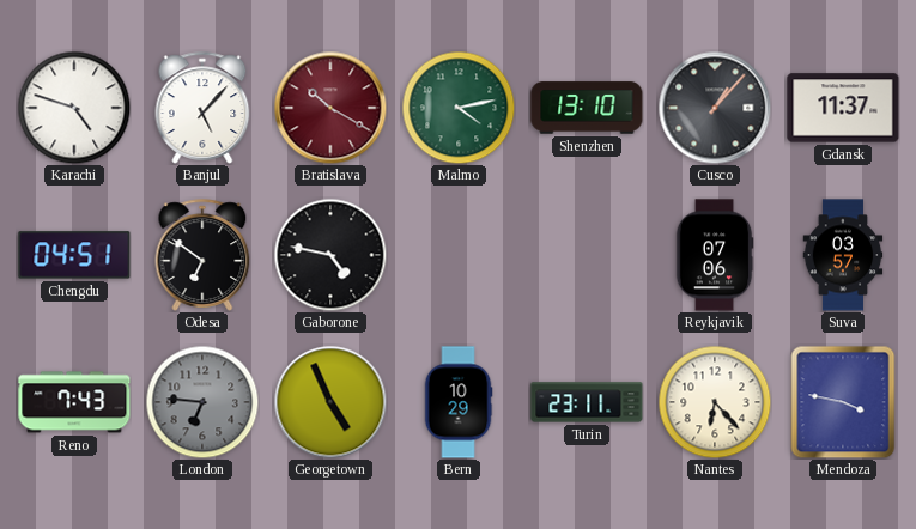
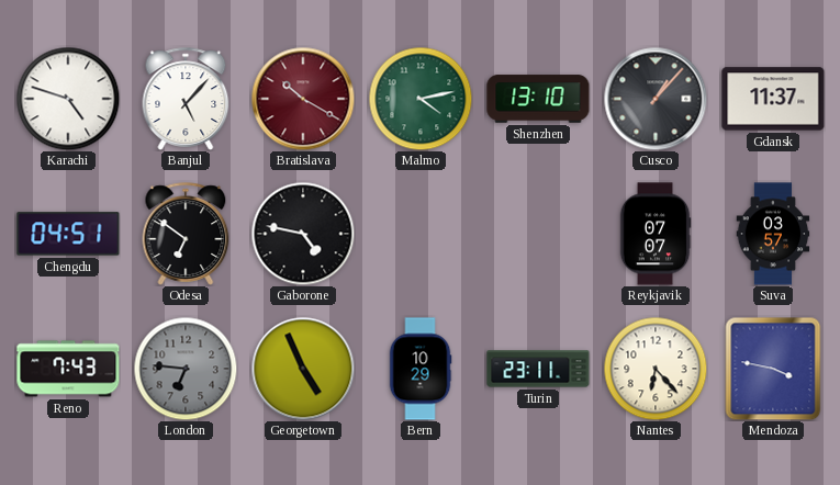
Reykjavik: 07:06 -> 07:07
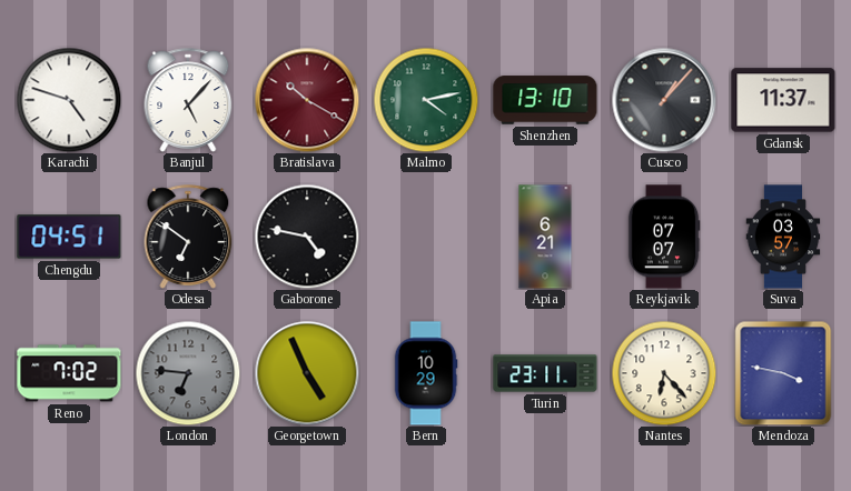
Apia: none -> 6:21
Reno: 7:43 -> 7:02
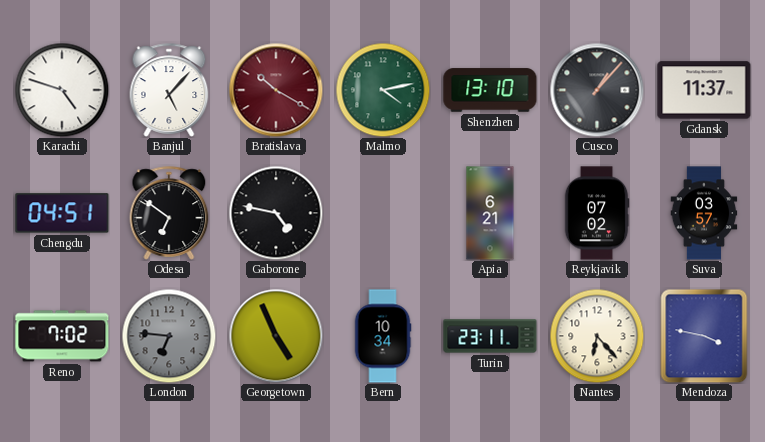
Reykjavik: 07:07 -> 07:02
Bern: 10:29 -> 10:34
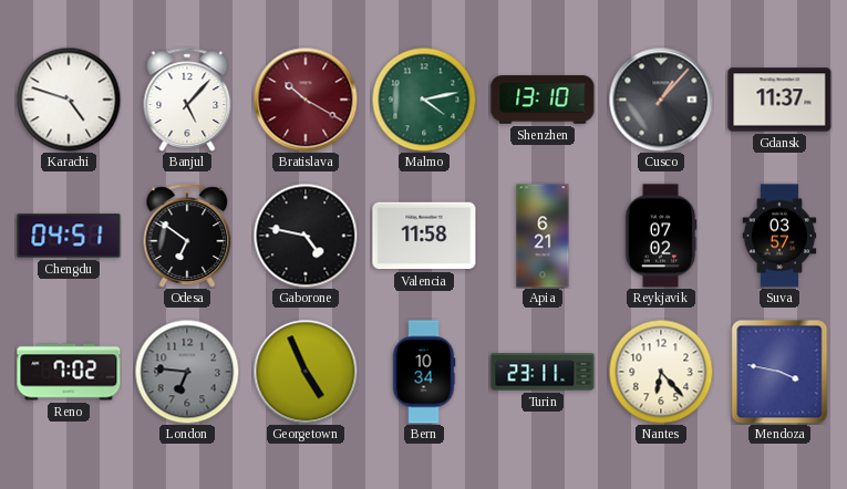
Valencia: none -> 11:58
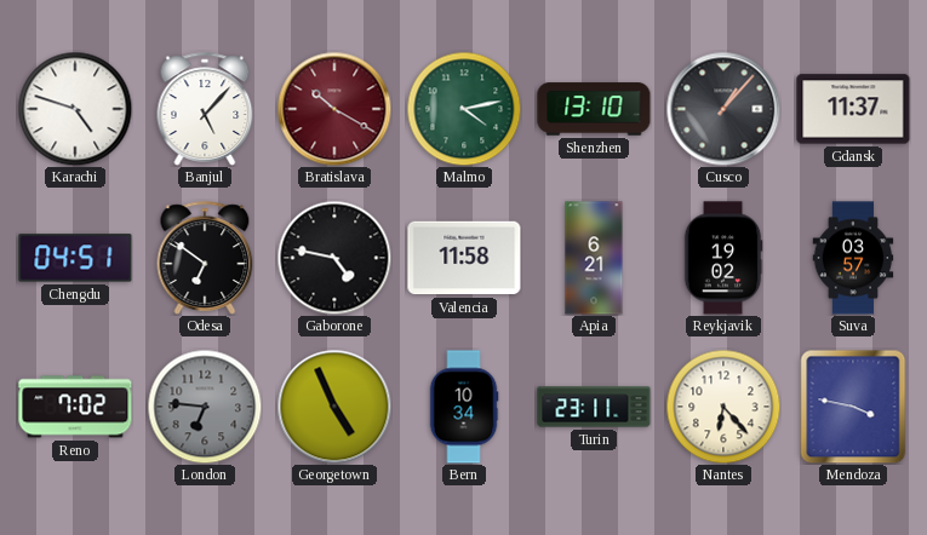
Reykjavik: 07:02 -> 19:02
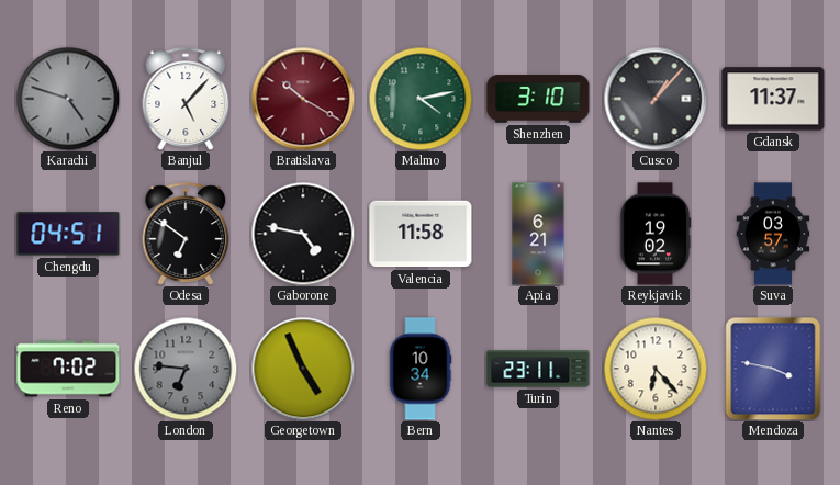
Karachi dial: white -> grey
Shenzhen: 13:10 -> 3:10
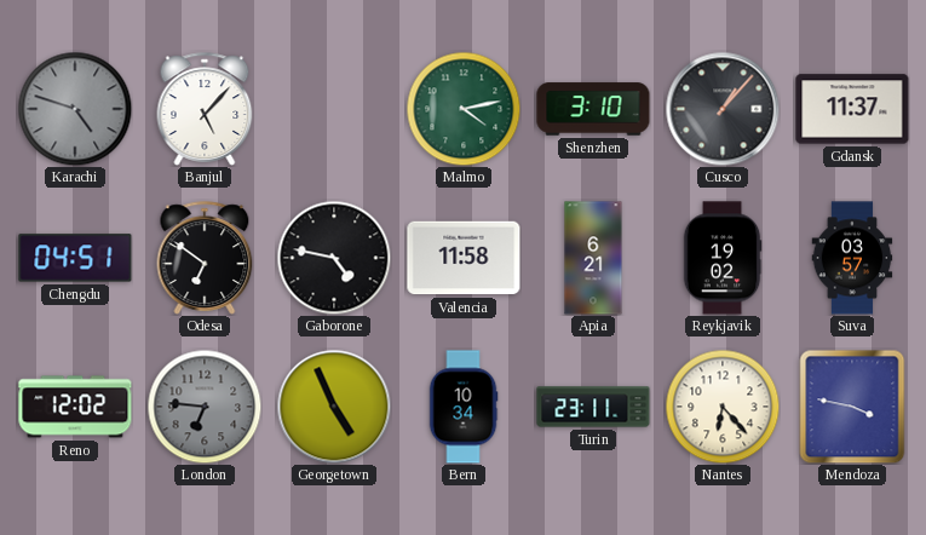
Bratislava: 10:20 -> none
Reno: 7:02 -> 12:02
